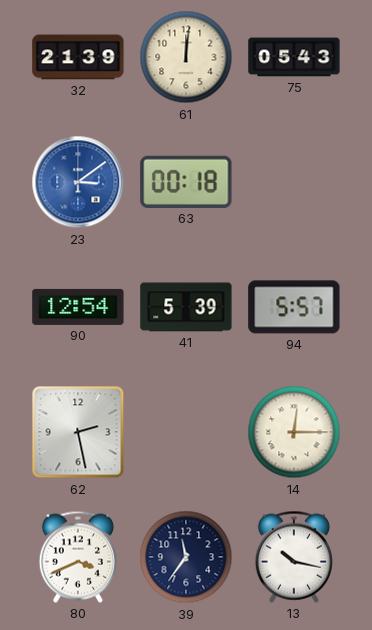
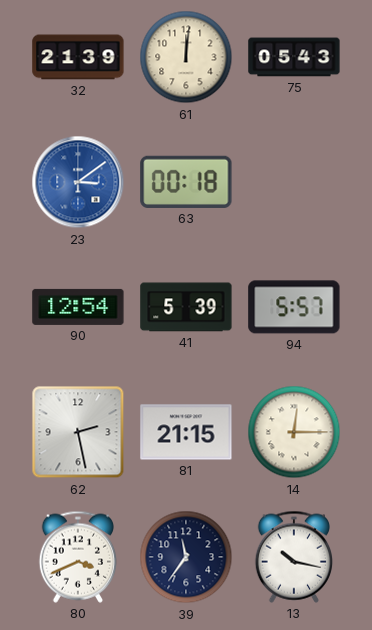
81: none -> 21:15
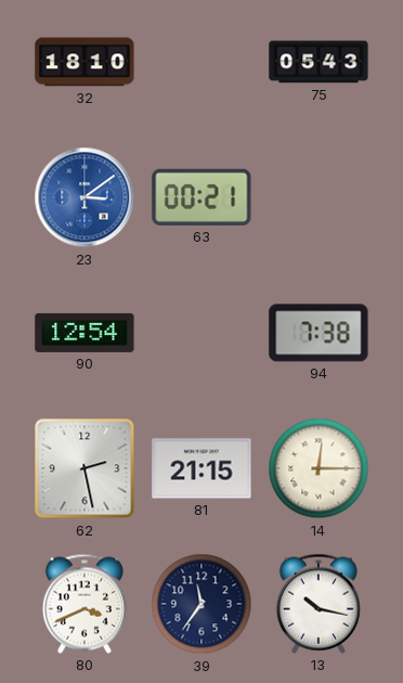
32: 21:39 -> 18:10
61: 12:01 -> none
63: 00:18 -> 00:21
41: 5:39 -> none
94: 5:57 -> 7:38
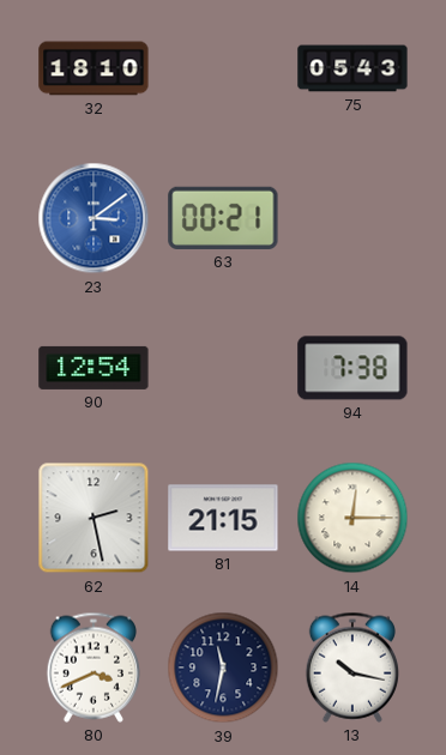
39: 11:36 -> 11:32
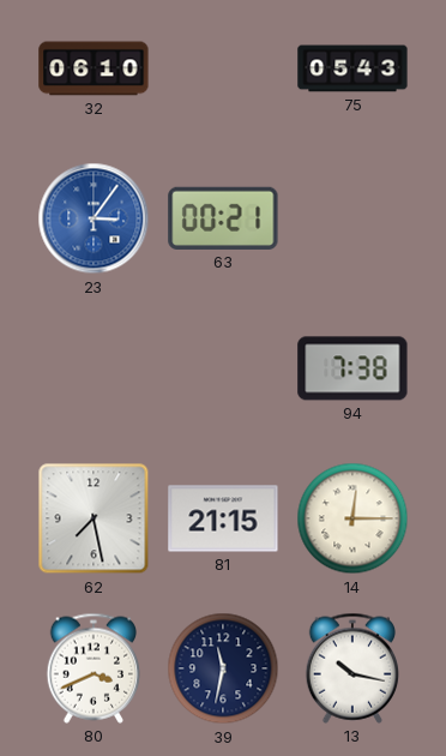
32: 18:10 -> 06:10
23: 3:09 -> 3:06
90: 12:54 -> none
62: 2:28 -> 7:28
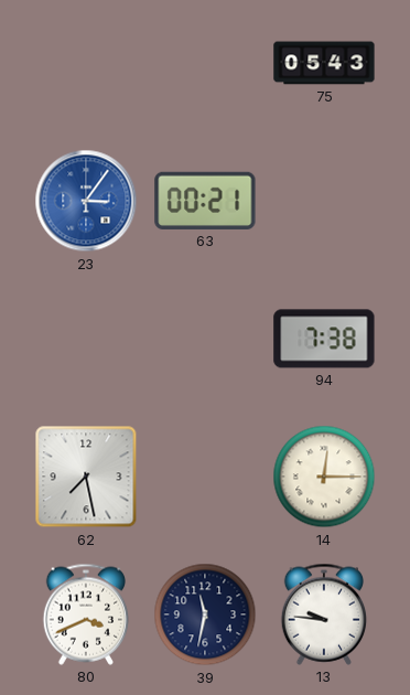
32: 06:10 -> none
81: 21:15 -> none
13: 10:17 -> 9:46
